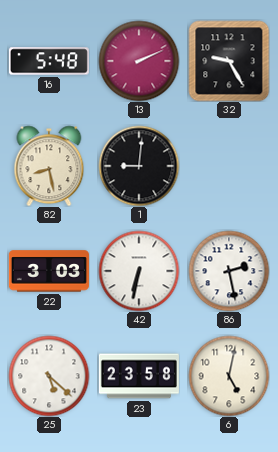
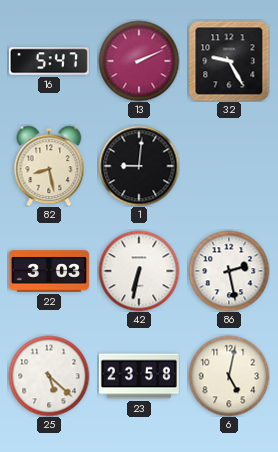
16: 5:48 -> 5:47
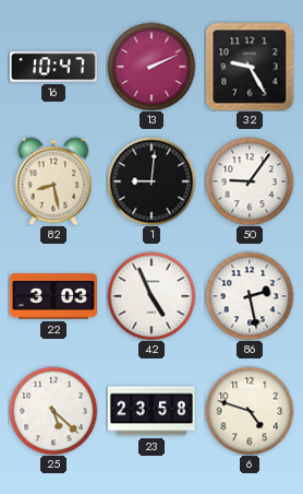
16: 5:47 -> 10:47
50: none -> 9:06
42: 6:32 -> 4:56
6: 5:02 -> 4:48
